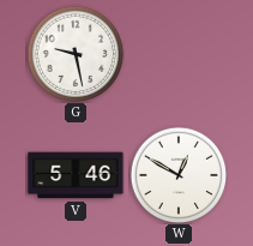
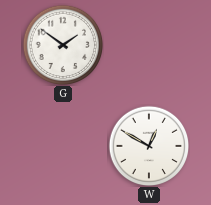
G: 9:28 -> 1:51
V: 5:46 -> none
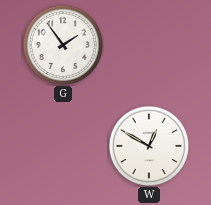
G: 1:51 -> 1:54
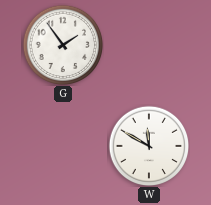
W: 12:50 -> 11:50
